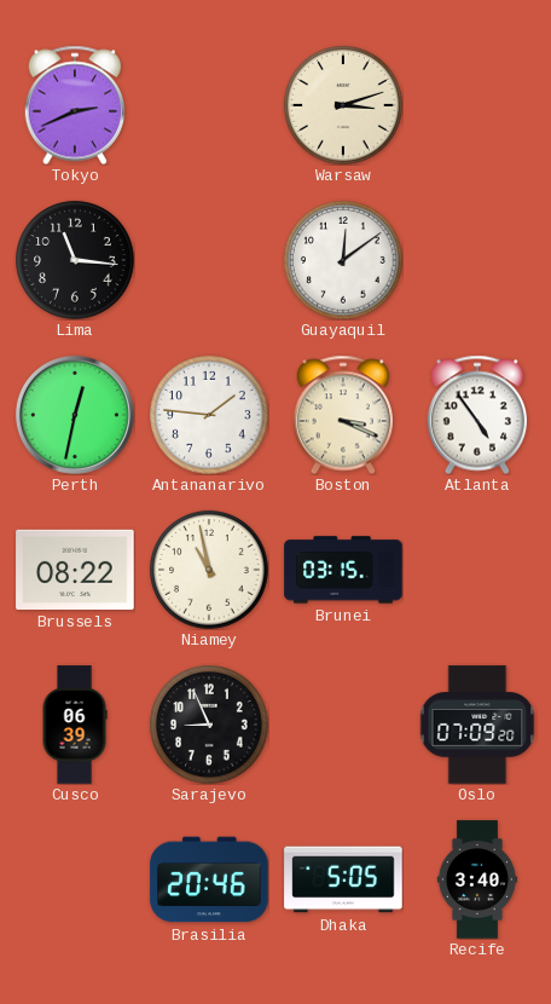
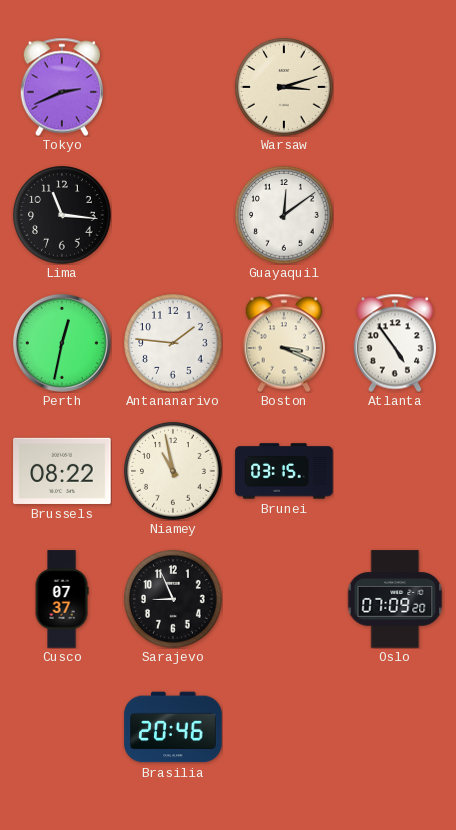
Cusco: 06:39 -> 07:37
Dhaka: 5:05 -> none
Recife: 3:40 -> none
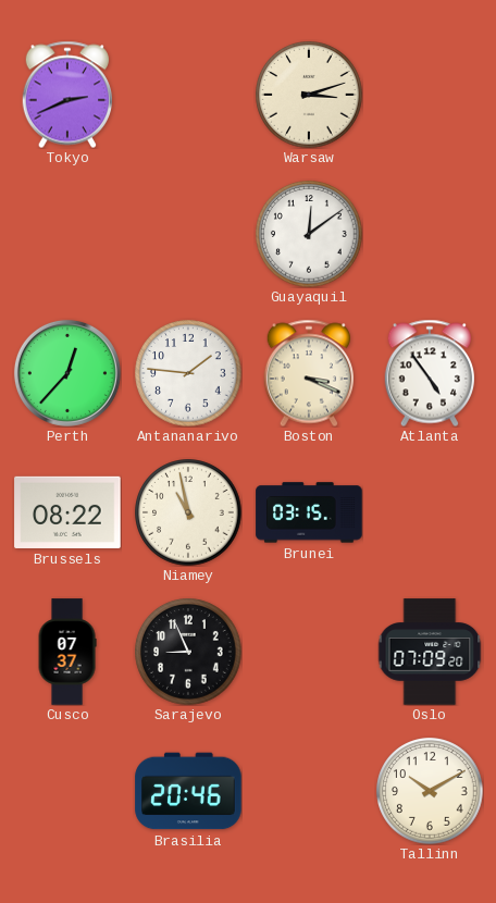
Lima: 11:16 -> none
Perth: 12:32 -> 12:37
Tallinn: none -> 10:10
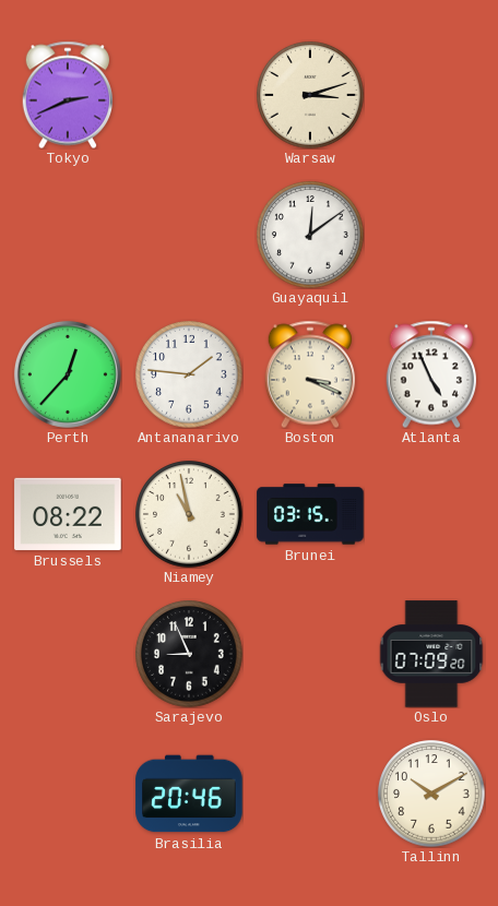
Atlanta: 4:54 -> 4:56
Cusco: 07:37 -> none
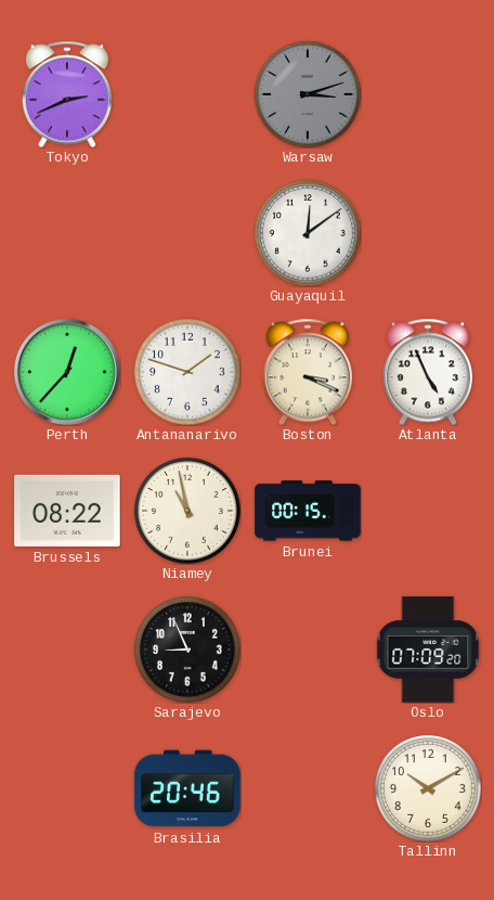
Warsaw dial: cream -> grey
Antananarivo: 1:46 -> 1:48
Brunei: 03:15 -> 00:15
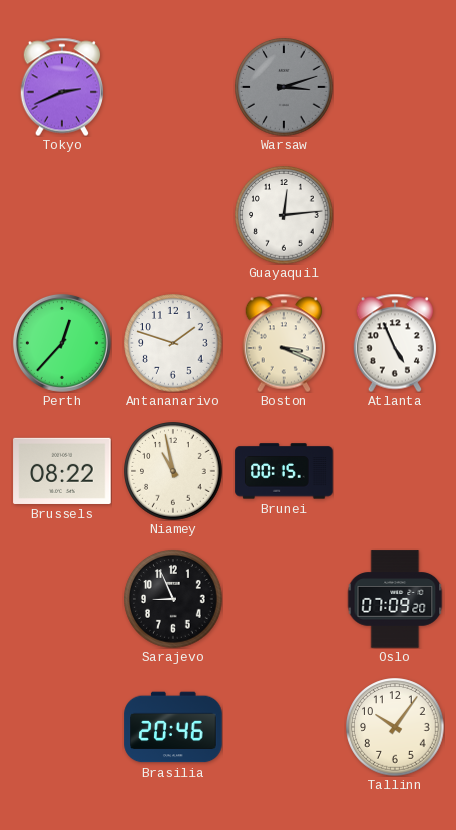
Guayaquil: 12:09 -> 12:14
Tallinn: 10:10 -> 10:06
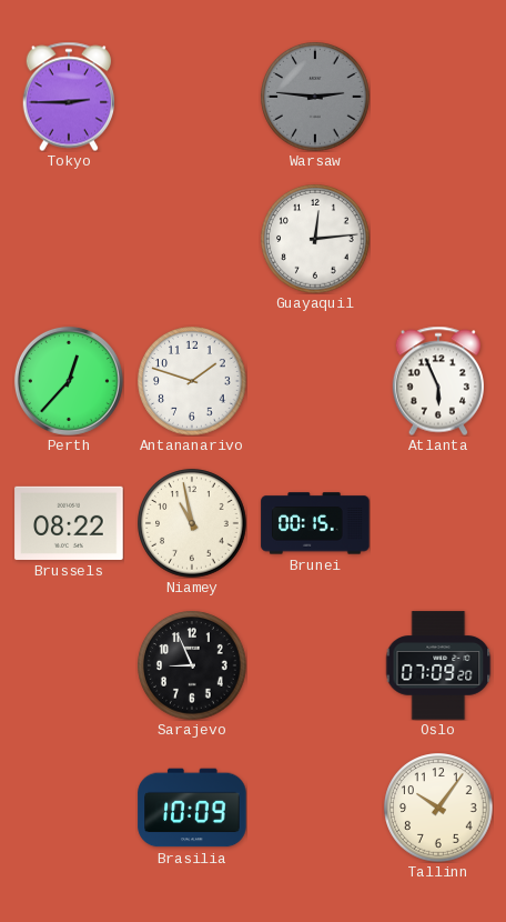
Tokyo: 2:41 -> 2:45
Warsaw: 3:12 -> 2:46
Boston: 3:19 -> none
Atlanta: 4:56 -> 5:56
Brasilia: 20:46 -> 10:09
